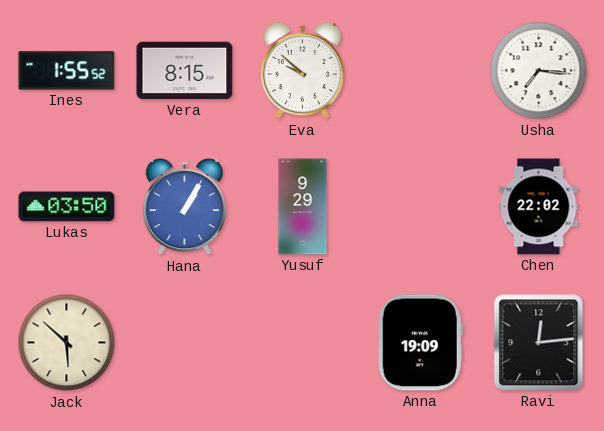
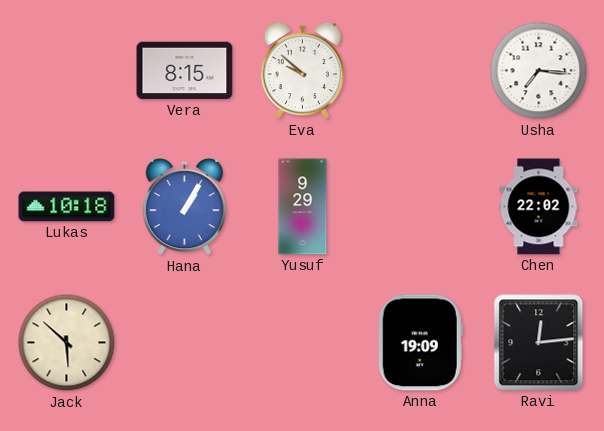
Ines: 1:55 -> none
Lukas: 03:50 -> 10:18
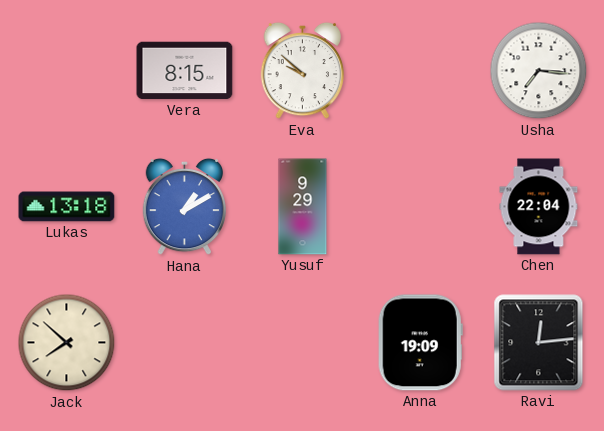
Lukas: 10:18 -> 13:18
Hana: 1:05 -> 1:10
Chen: 22:02 -> 22:04
Jack: 5:52 -> 7:52
